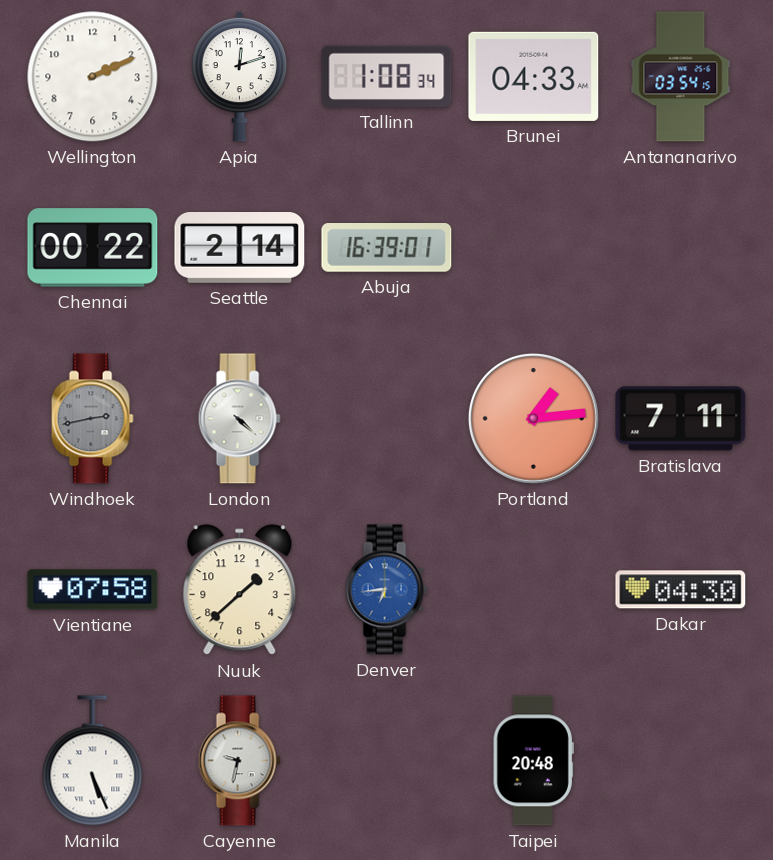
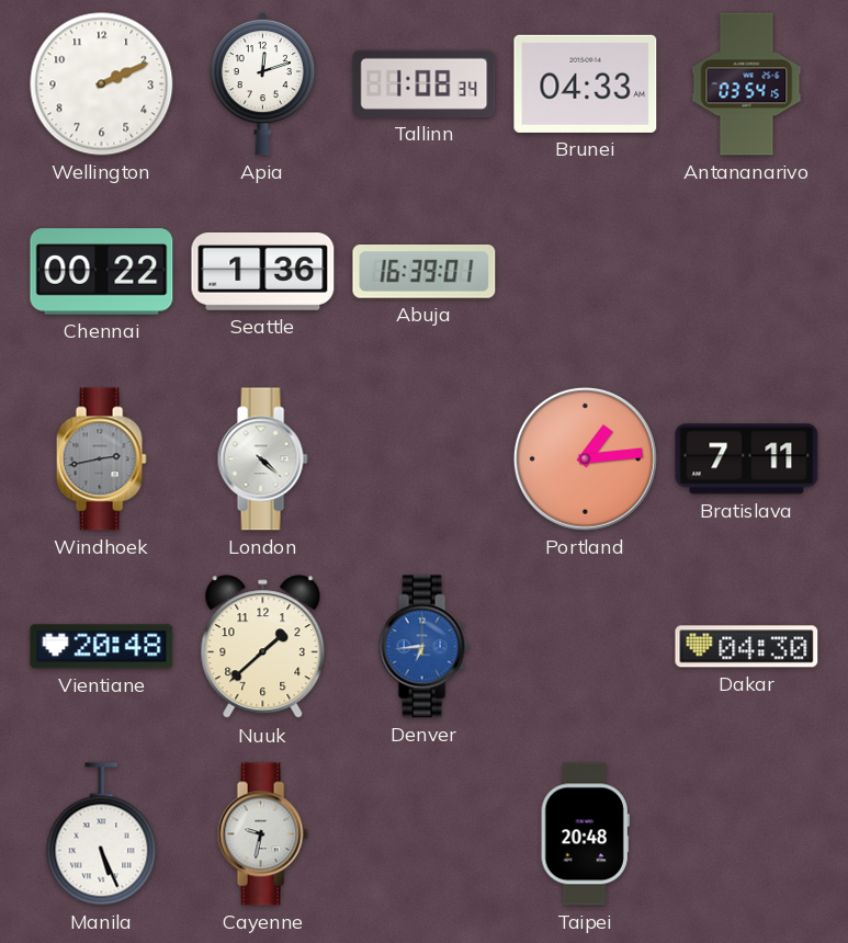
Seattle: 2:14 -> 1:36
Vientiane: 07:58 -> 20:48
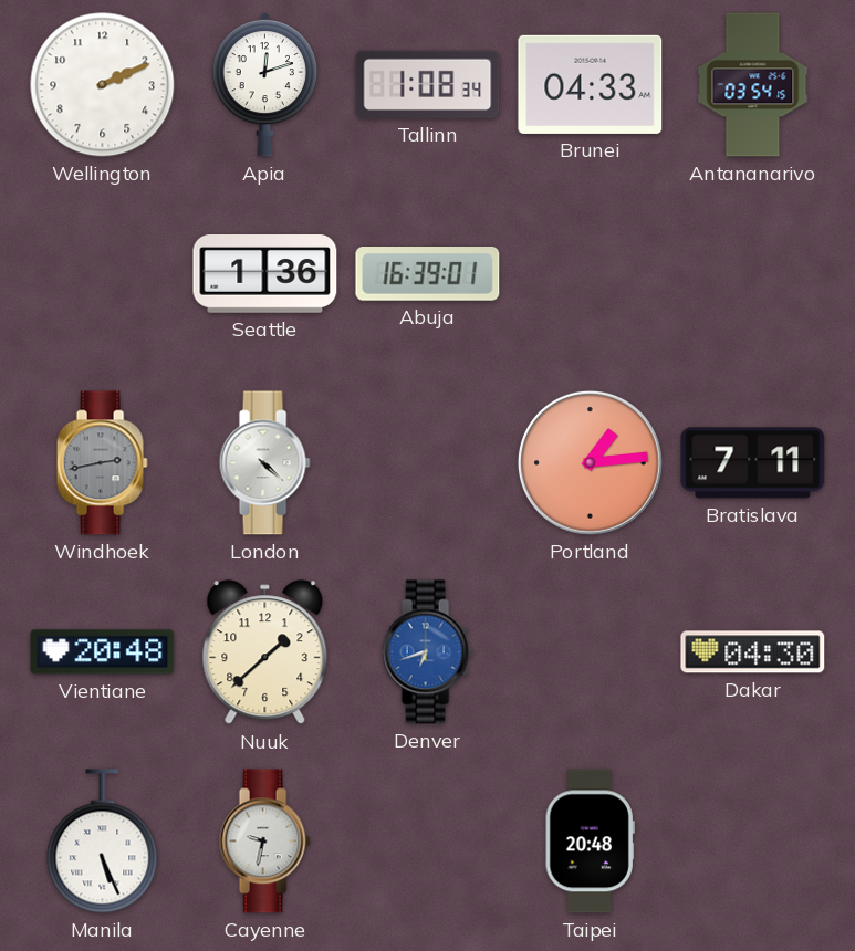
Chennai: 00:22 -> none
Denver: 6:44 -> 6:42
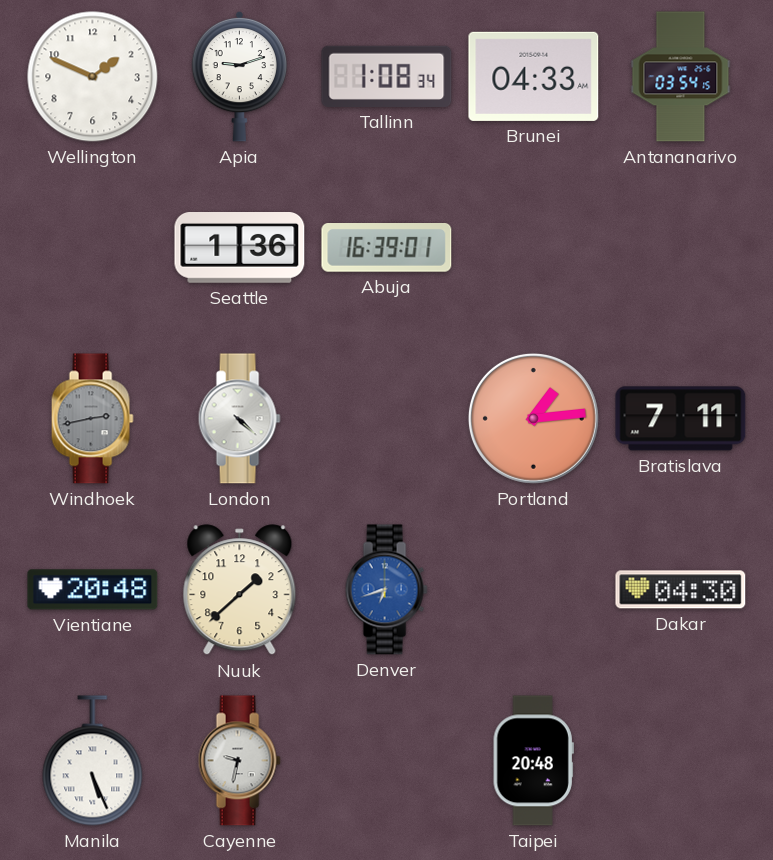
Wellington: 2:11 -> 1:49
Apia: 12:12 -> 9:12
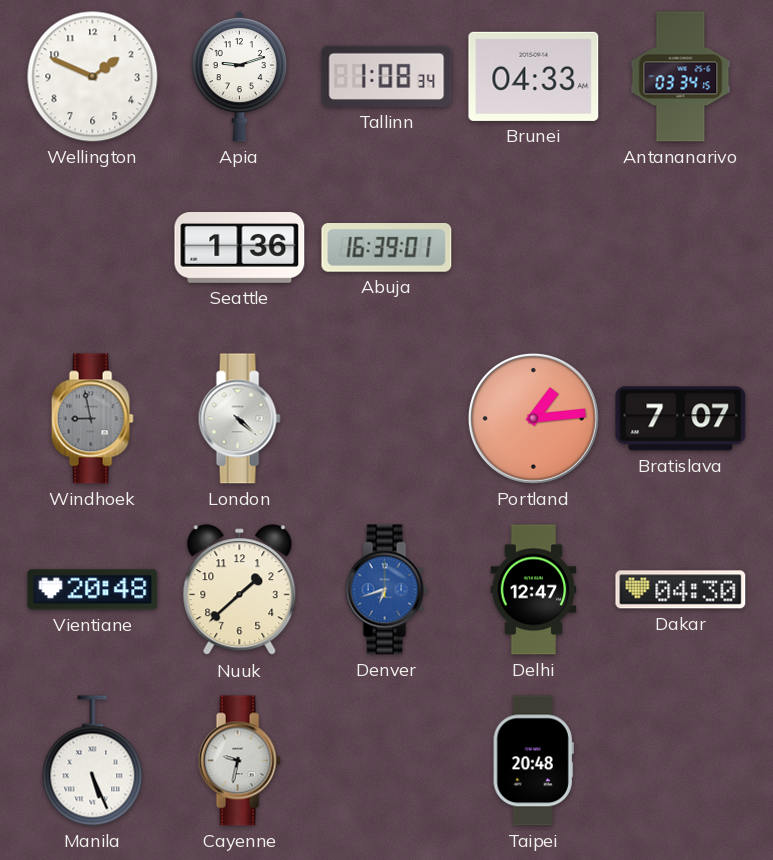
Antananarivo: 03:54 -> 03:34
Windhoek: 2:43 -> 8:58
Bratislava: 7:11 -> 7:07
Delhi: none -> 12:47
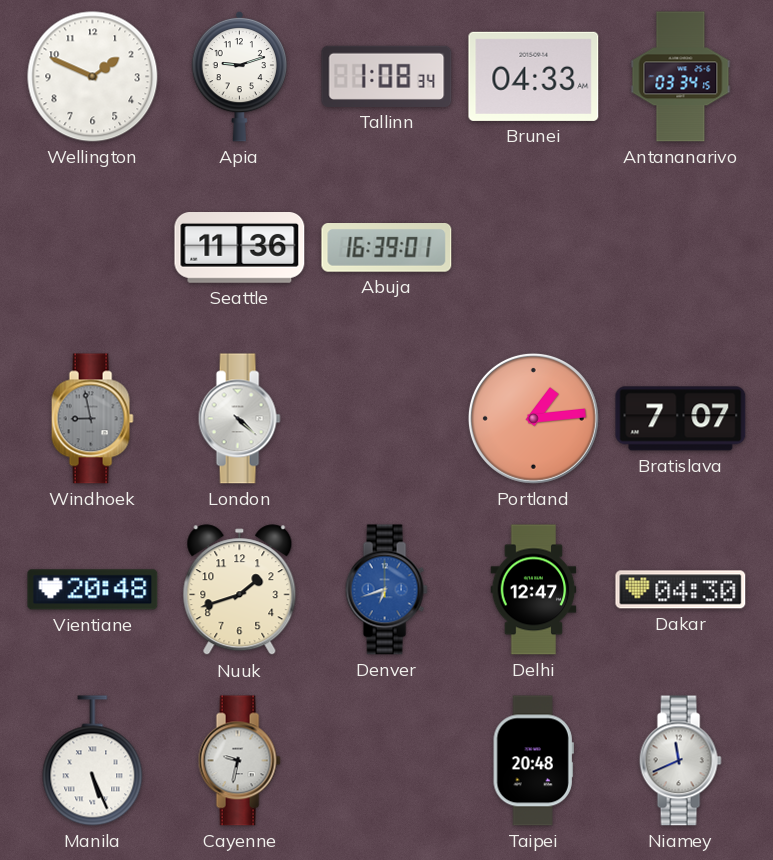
Seattle: 1:36 -> 11:36
Nuuk: 1:38 -> 1:42
Niamey: none -> 11:41
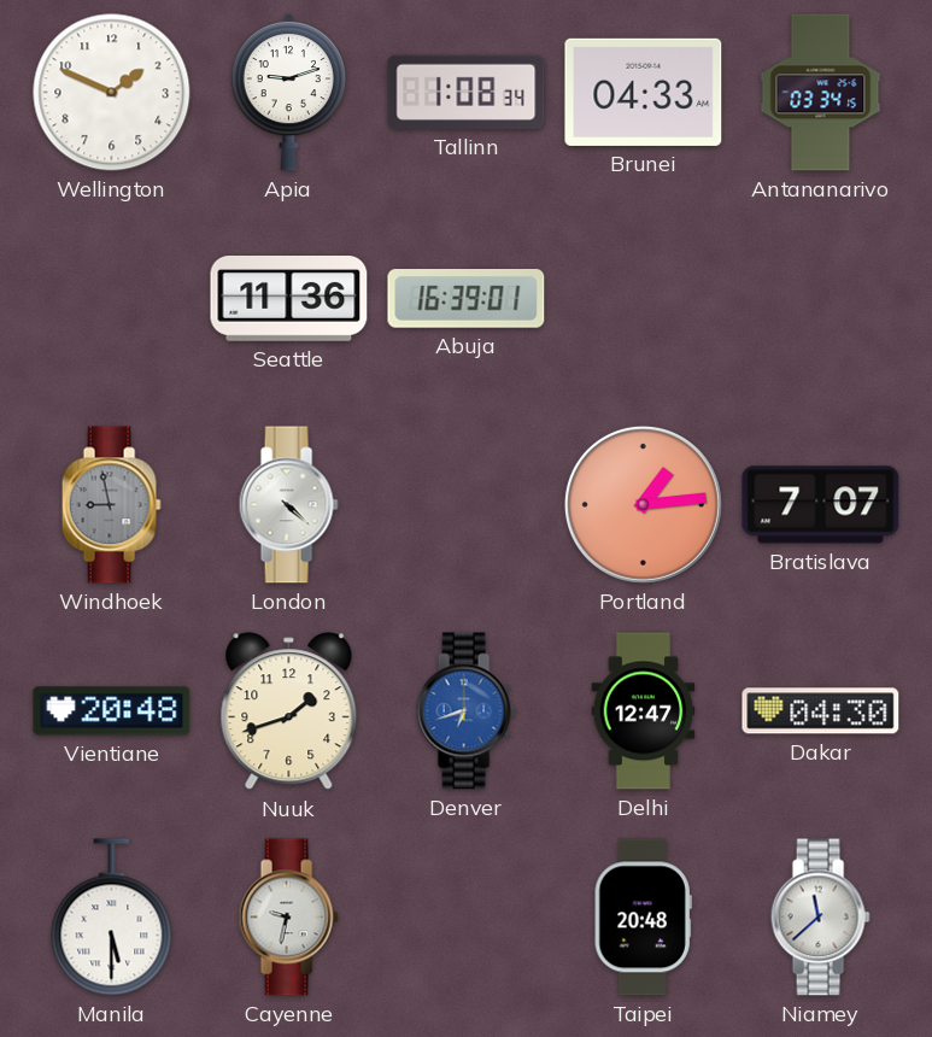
Manila: 5:26 -> 5:30
Niamey: 11:41 -> 11:38
